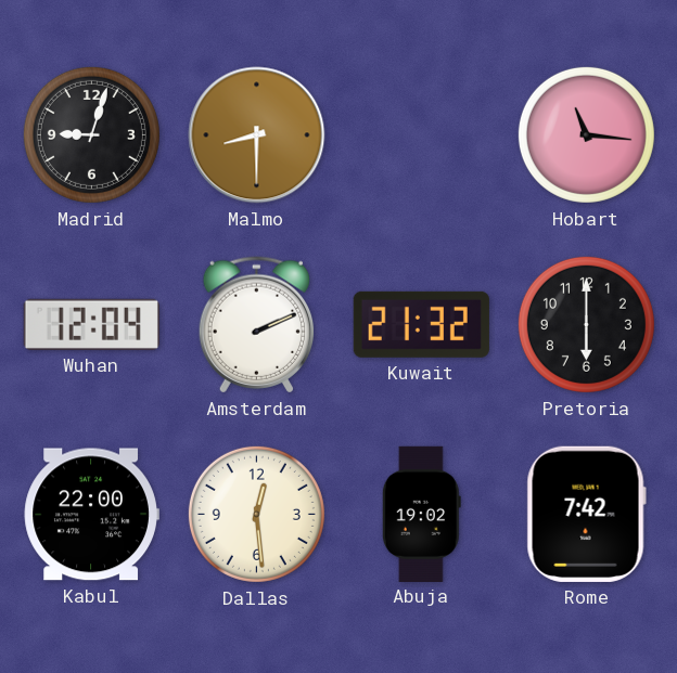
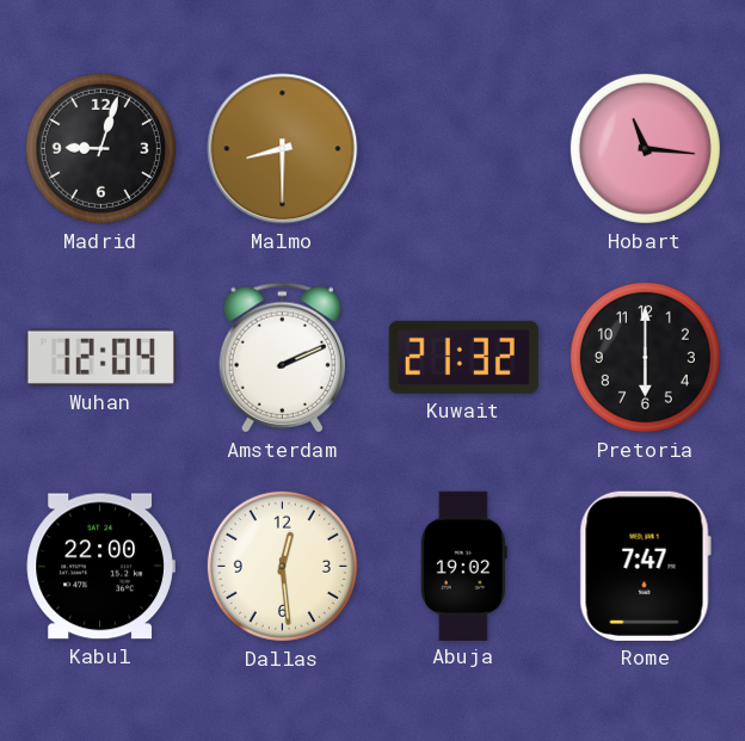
Rome: 7:42 -> 7:47
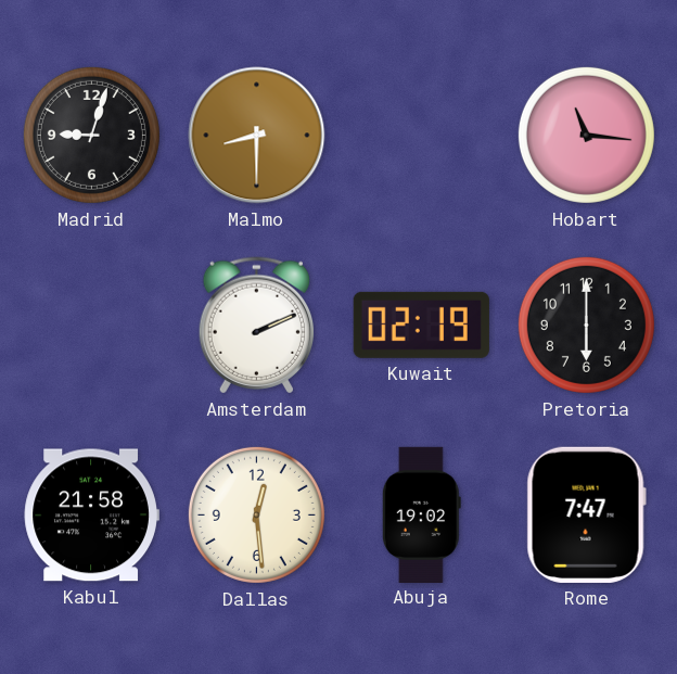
Wuhan: 12:04 -> none
Kuwait: 21:32 -> 02:19
Kabul: 22:00 -> 21:58
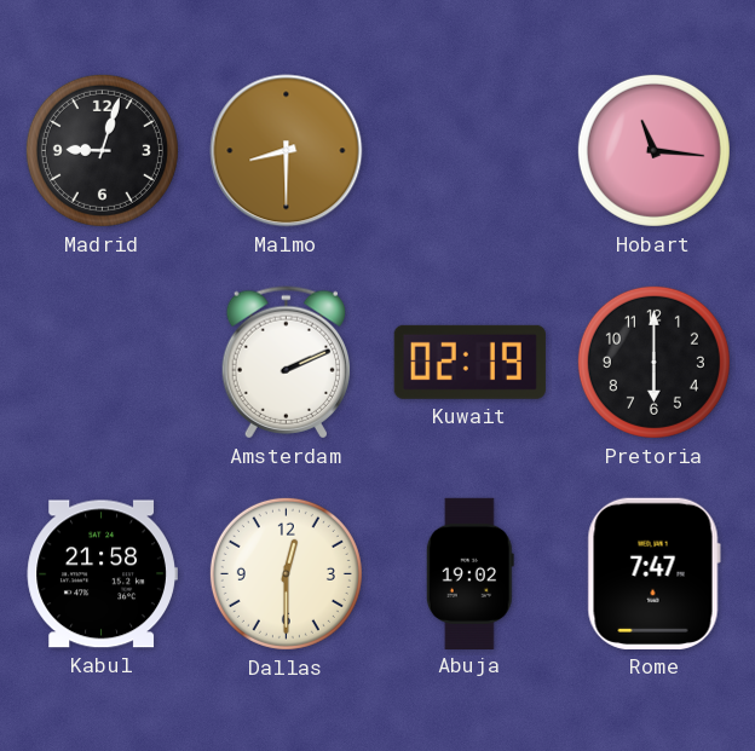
Dallas: 12:29 -> 12:30
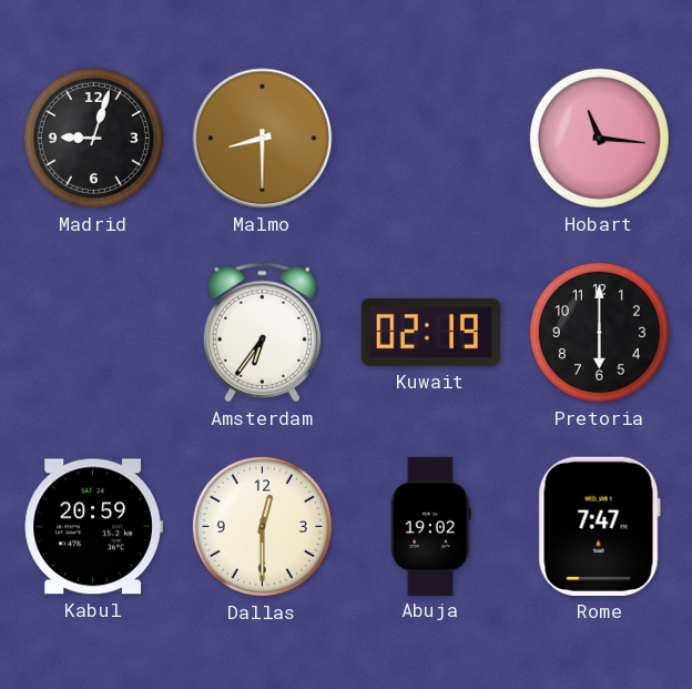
Amsterdam: 2:11 -> 6:36
Kabul: 21:58 -> 20:59
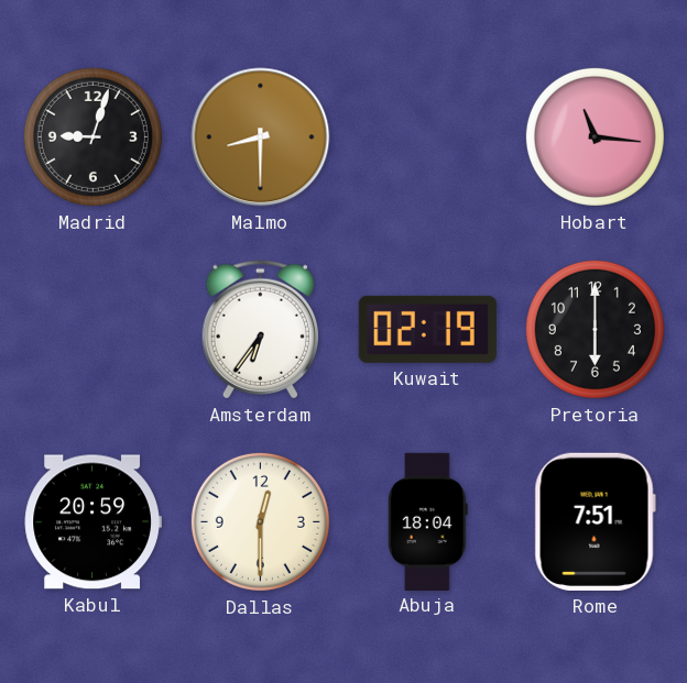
Abuja: 19:02 -> 18:04
Rome: 7:47 -> 7:51
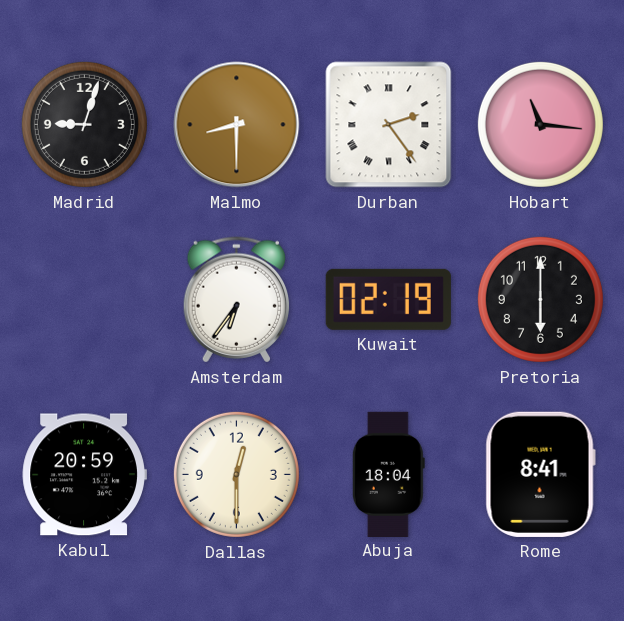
Durban: none -> 2:24
Rome: 7:51 -> 8:41
